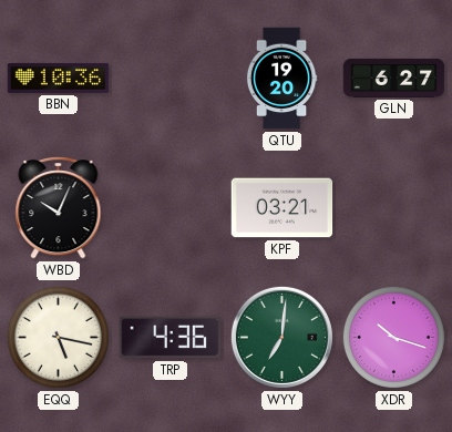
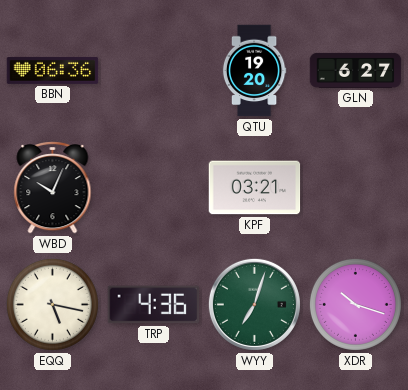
BBN: 10:36 -> 06:36
WYY: 7:01 -> 7:03
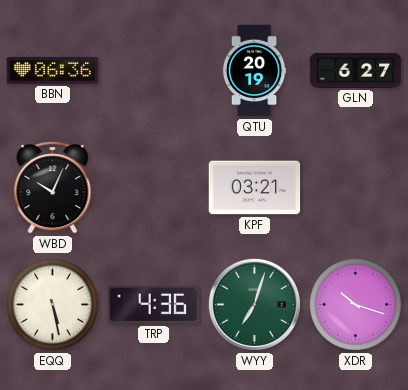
QTU: 19:20 -> 20:19
EQQ: 5:17 -> 5:28
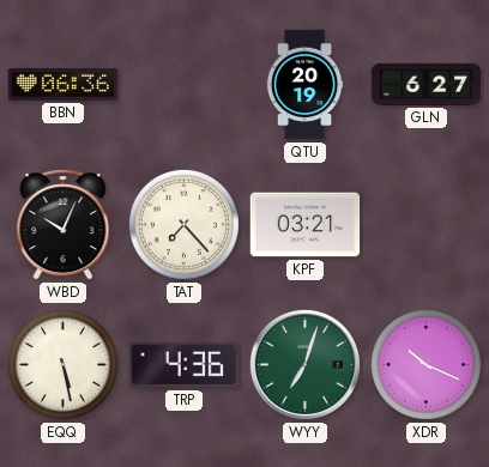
TAT: none -> 7:23
XDR: 10:18 -> 10:19
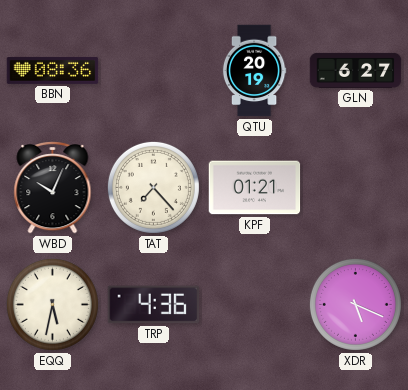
BBN: 06:36 -> 08:36
KPF: 03:21 -> 01:21
EQQ: 5:28 -> 5:32
WYY: 7:03 -> none
XDR: 10:19 -> 5:19
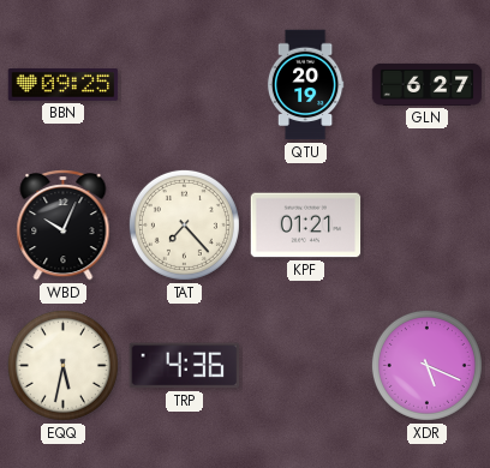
BBN: 08:36 -> 09:25
